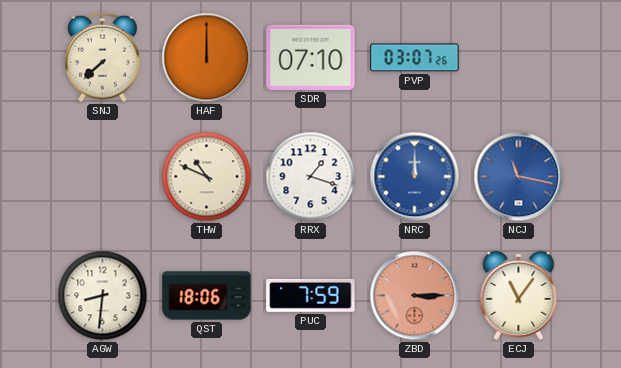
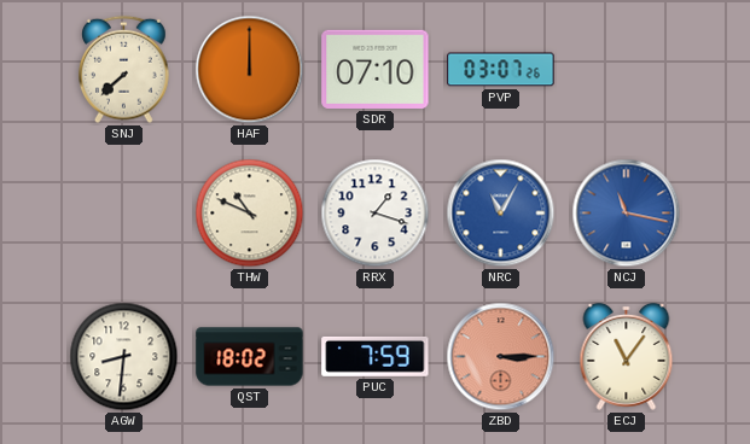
NRC: 12:00 -> 11:05
QST: 18:06 -> 18:02
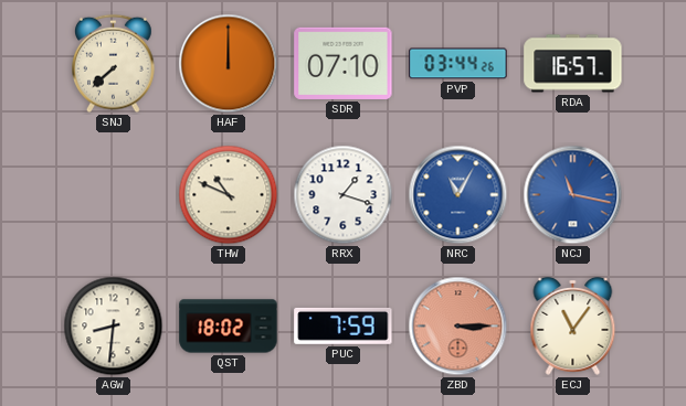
PVP: 03:07 -> 03:44
RDA: none -> 16:57
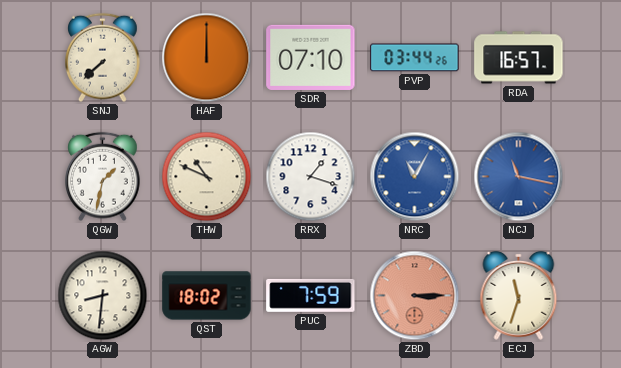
QGW: none -> 1:32
ECJ: 11:06 -> 11:33
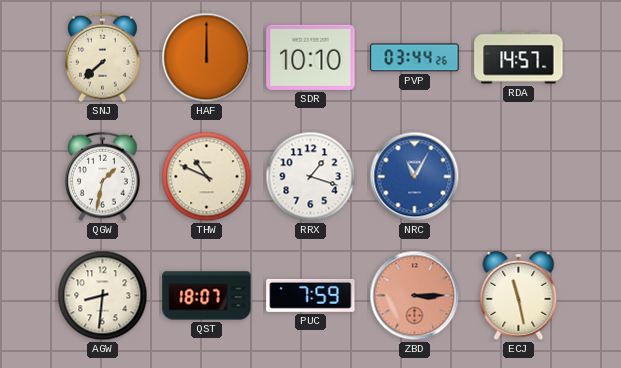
SDR: 07:10 -> 10:10
RDA: 16:57 -> 14:57
NCJ: 11:17 -> none
QST: 18:02 -> 18:07
ECJ: 11:33 -> 11:28
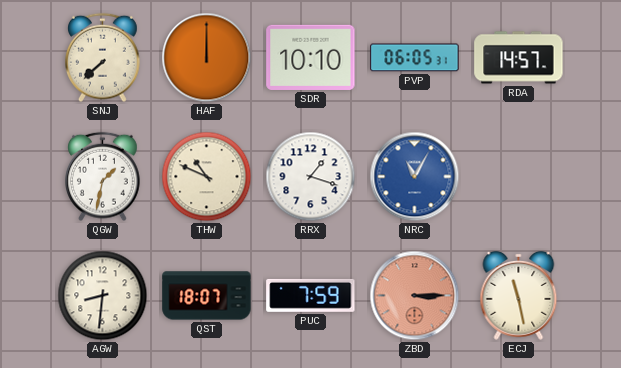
PVP: 03:44 -> 06:05
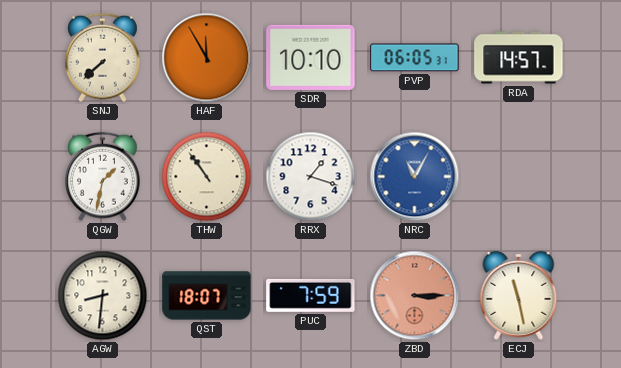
HAF: 12:00 -> 11:55
THW: 10:49 -> 10:54
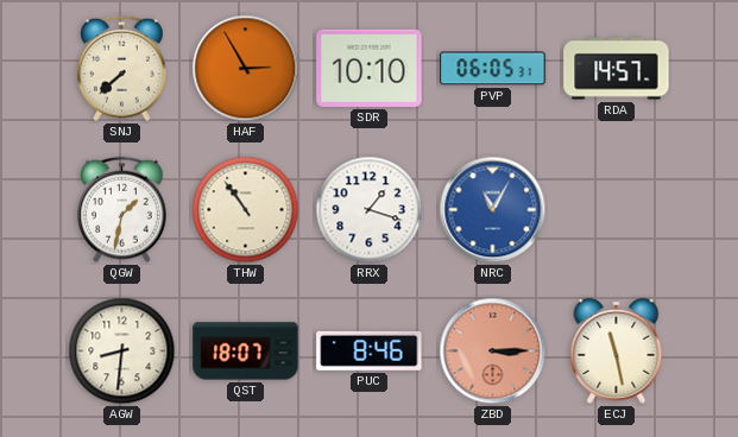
HAF: 11:55 -> 2:55
PUC: 7:59 -> 8:46
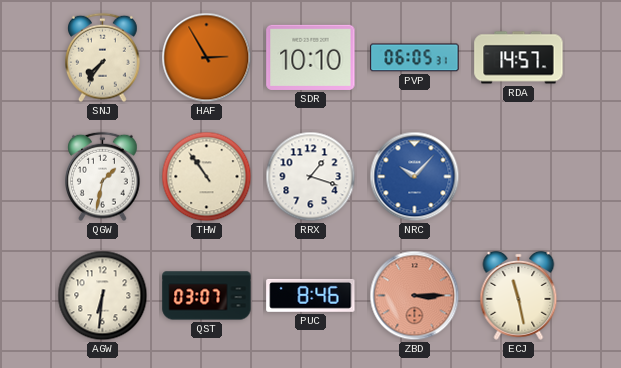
SNJ: 7:38 -> 7:36
NRC: 11:05 -> 10:07
AGW: 8:31 -> 6:31
QST: 18:07 -> 03:07
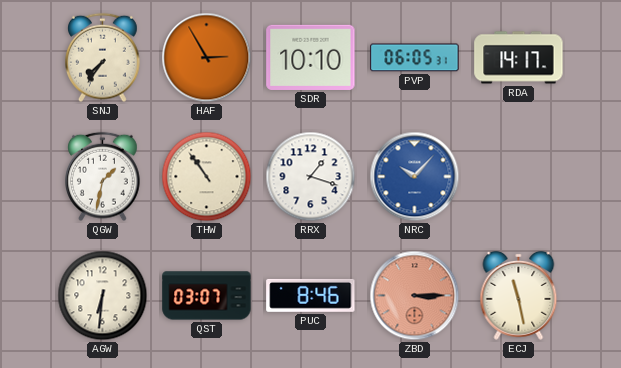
RDA: 14:57 -> 14:17
